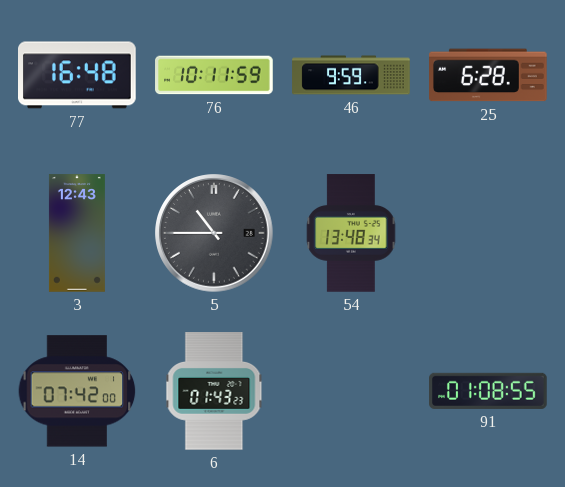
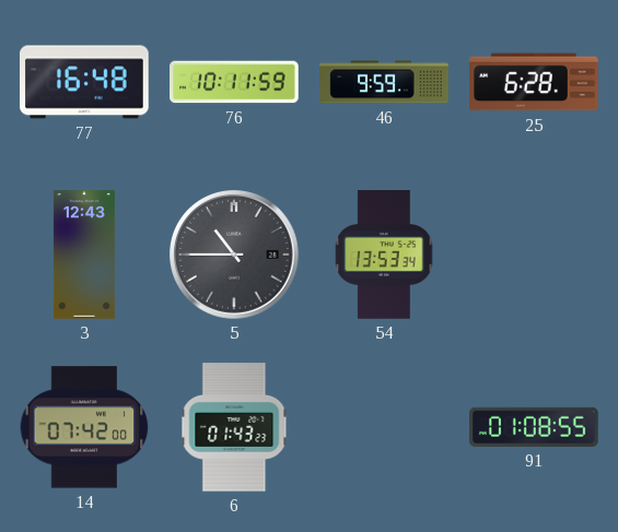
54: 13:48 -> 13:53
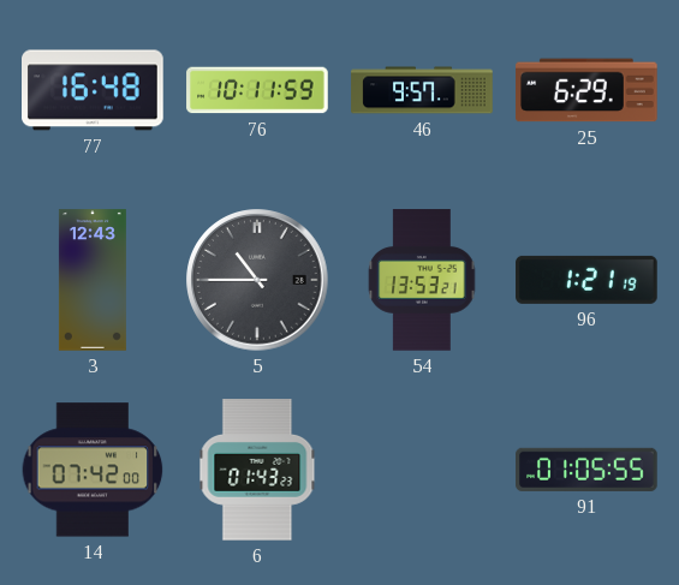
46: 9:59 -> 9:57
25: 6:28 -> 6:29
54: 13:53:34 -> 13:53:21
96: none -> 1:21
91: 01:08 -> 01:05
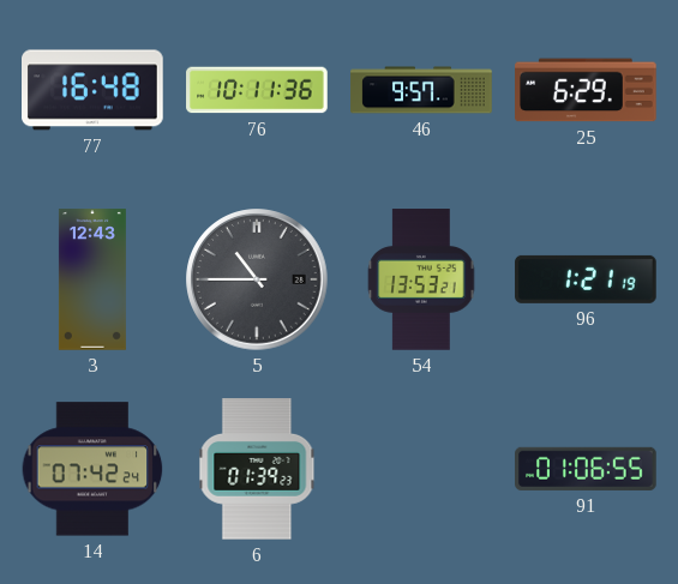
76: 10:11:59 -> 10:11:36
14: 07:42:00 -> 07:42:24
6: 01:43 -> 01:39
91: 01:05 -> 01:06
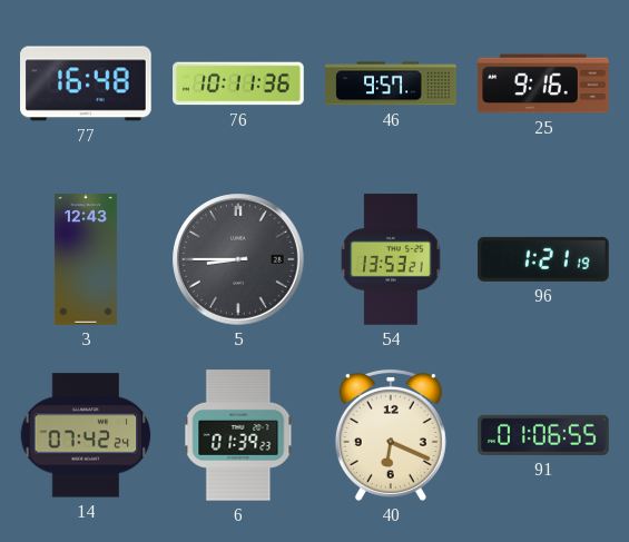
25: 6:29 -> 9:16
5: 10:45 -> 8:45
40: none -> 6:19
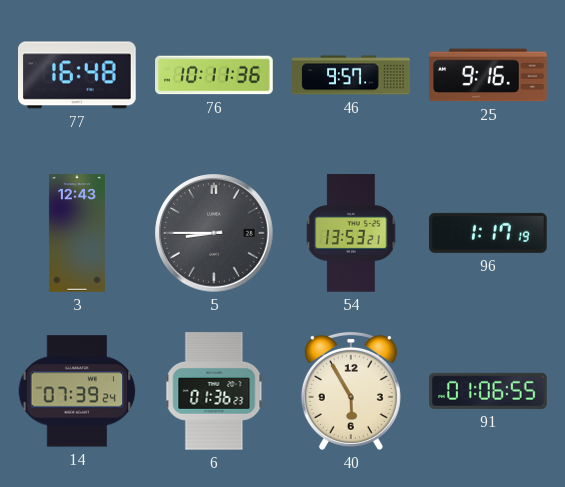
96: 1:21 -> 1:17
14: 07:42 -> 07:39
6: 01:39 -> 01:36
40: 6:19 -> 5:55
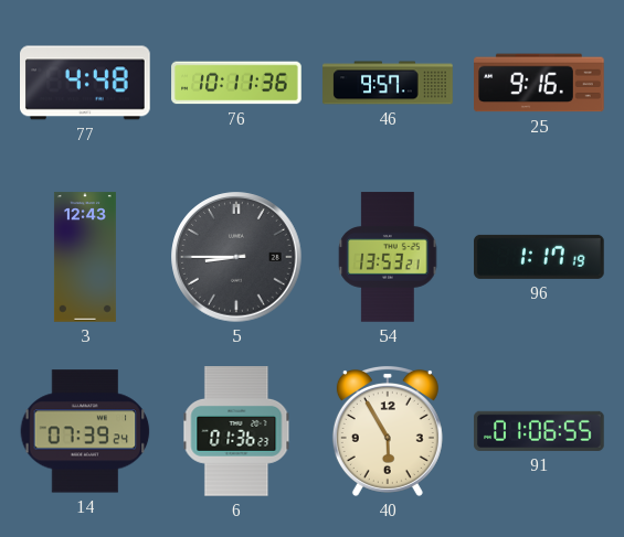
77: 16:48 -> 4:48
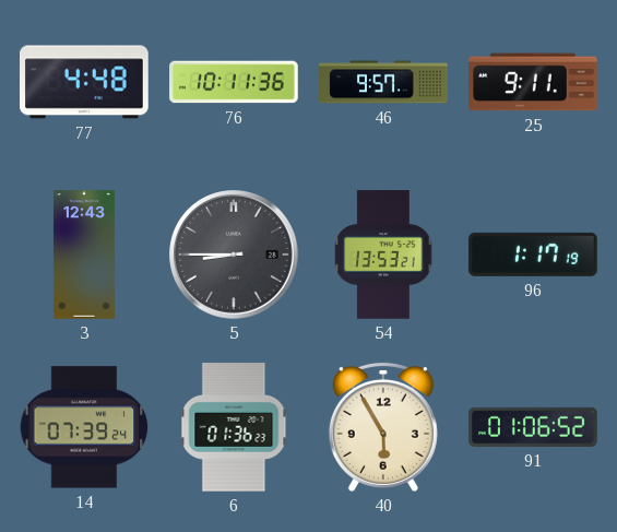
25: 9:16 -> 9:11
91: 01:06:55 -> 01:06:52
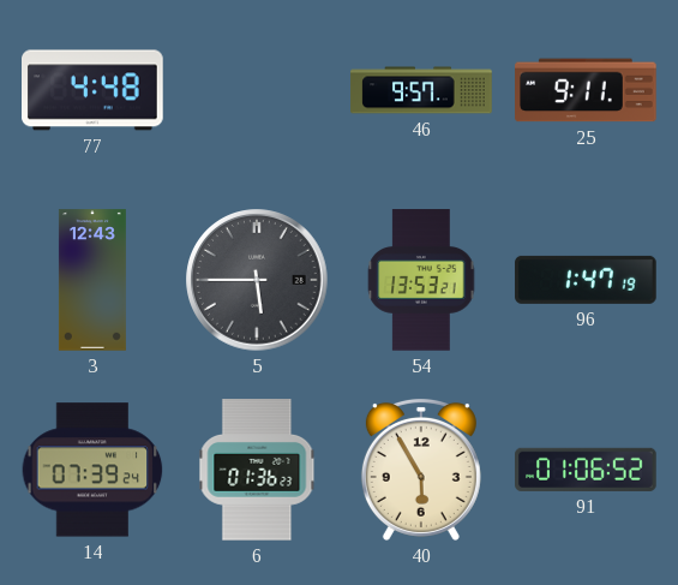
76: 10:11 -> none
5: 8:45 -> 5:45
96: 1:17 -> 1:47
